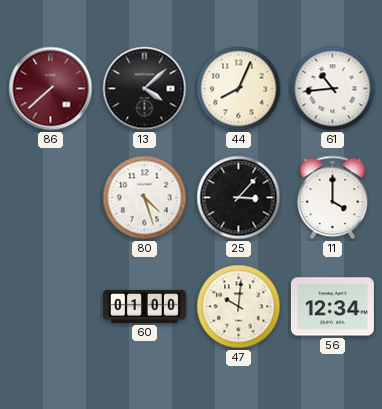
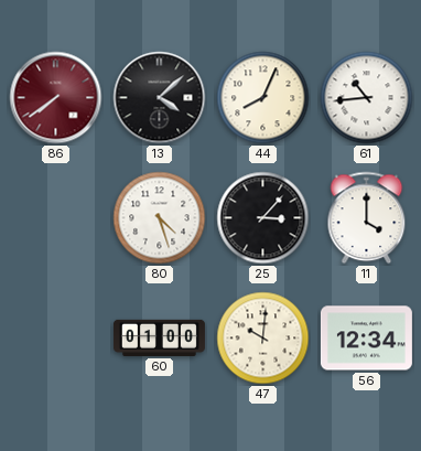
86: 7:38 -> 7:39
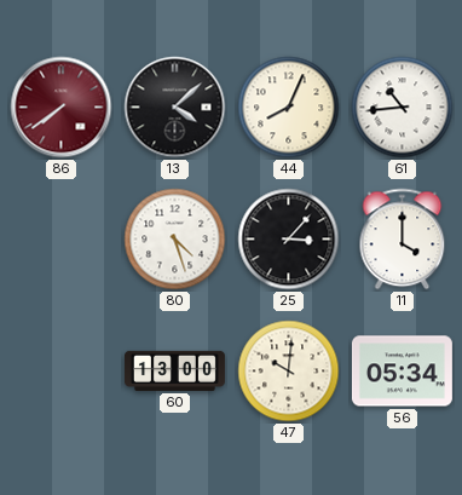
60: 01:00 -> 13:00
56: 12:34 -> 05:34
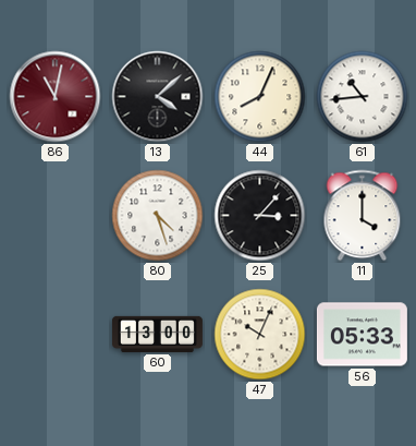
86: 7:39 -> 11:02
47: 10:01 -> 10:04
56: 05:34 -> 05:33
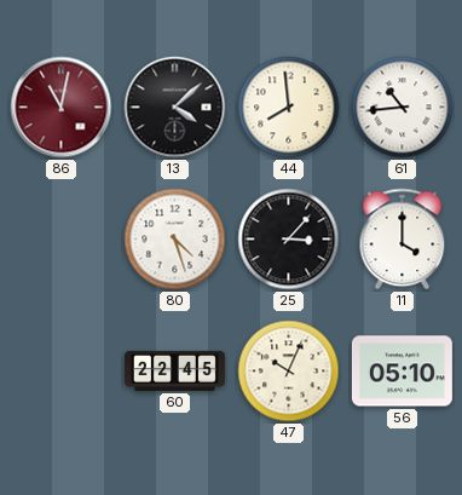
44: 8:04 -> 7:59
60: 13:00 -> 22:45
56: 05:33 -> 05:10
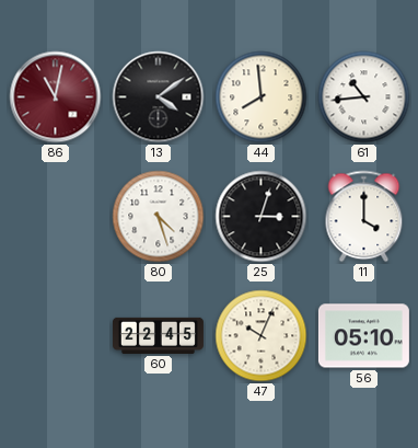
13: 4:08 -> 4:09
25: 3:07 -> 3:03
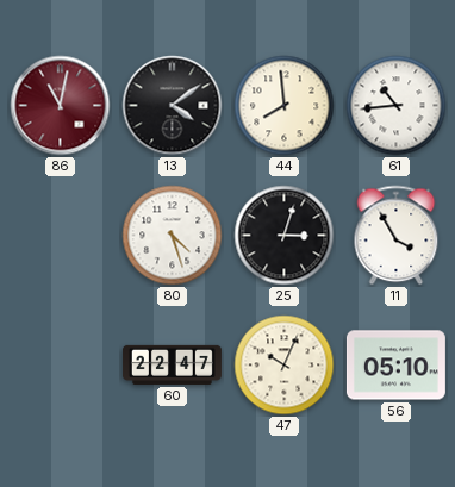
11: 4:00 -> 3:55
60: 22:45 -> 22:47
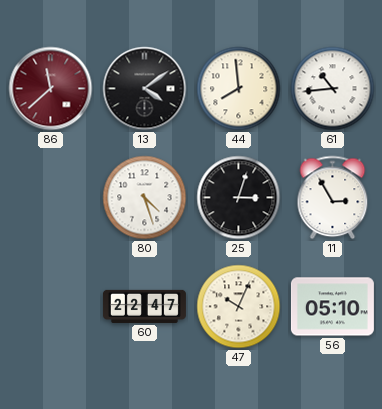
86: 11:02 -> 11:38
11: 3:55 -> 2:55
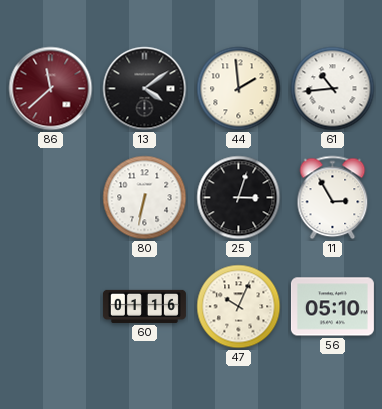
44: 7:59 -> 1:59
80: 4:27 -> 6:32
60: 22:47 -> 01:16
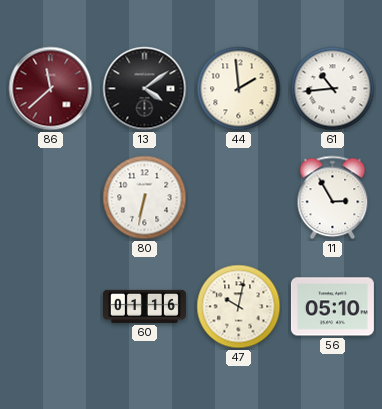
25: 3:03 -> none
47: 10:04 -> 10:02
